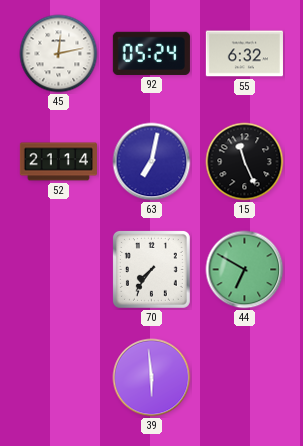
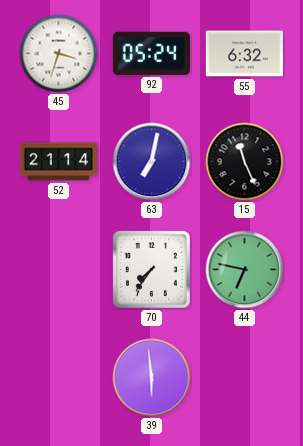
45: 12:13 -> 3:33
44: 6:50 -> 6:47
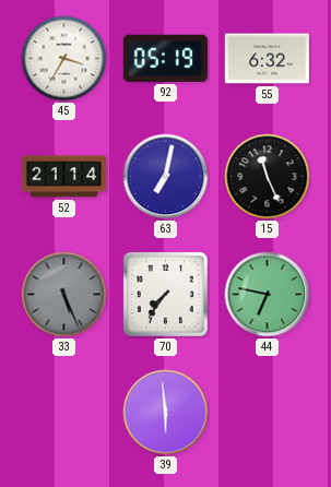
45: 3:33 -> 3:35
92: 05:24 -> 05:19
33: none -> 5:26
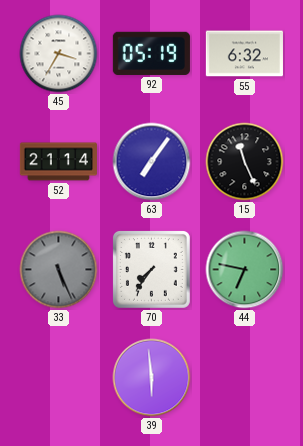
63: 7:02 -> 7:06
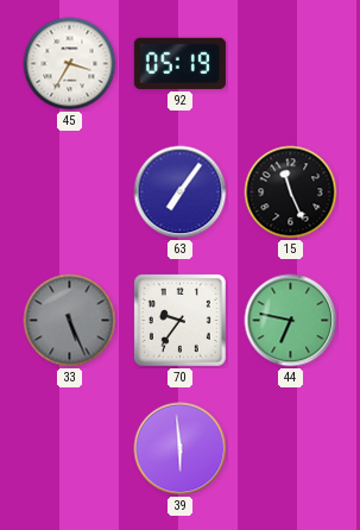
55: 6:32 -> none
52: 21:14 -> none
70: 7:36 -> 9:36
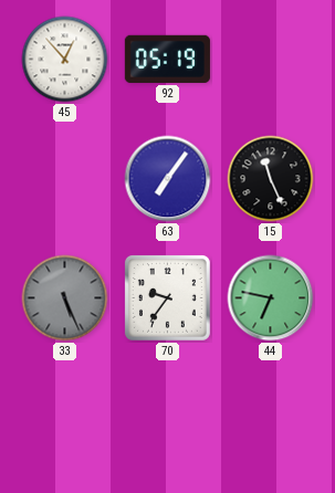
45: 3:35 -> 12:53
39: 5:59 -> none
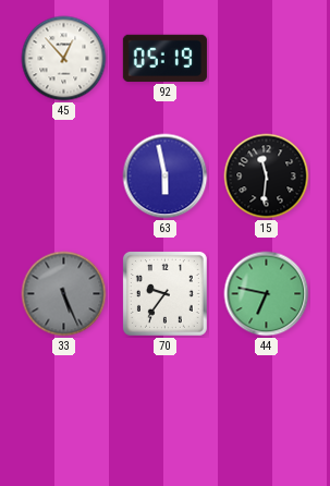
63: 7:06 -> 5:58
15: 11:26 -> 11:31
